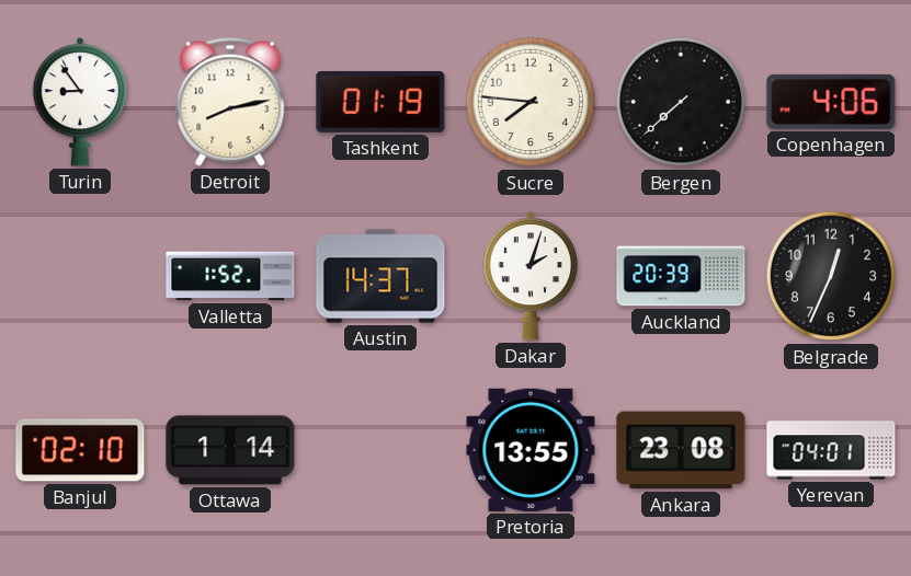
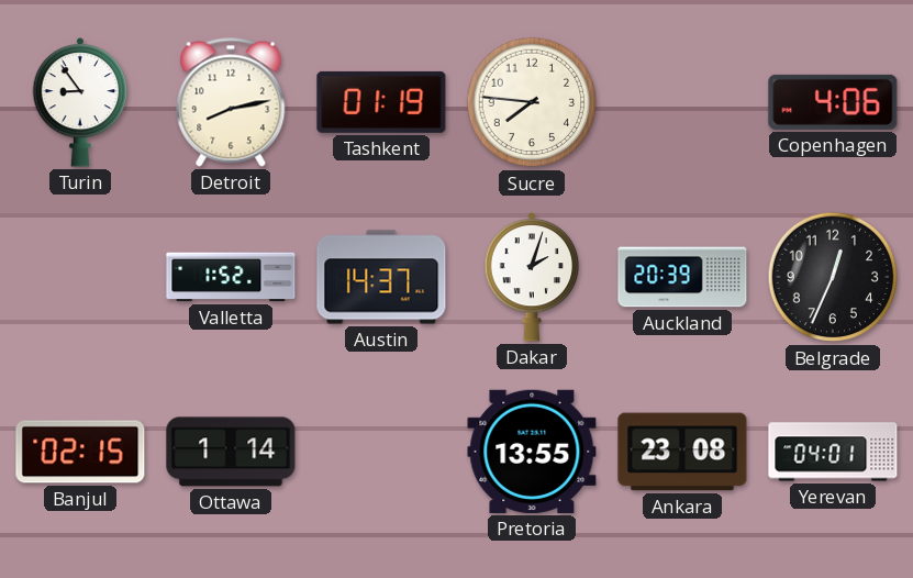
Bergen: 7:38 -> none
Banjul: 02:10 -> 02:15
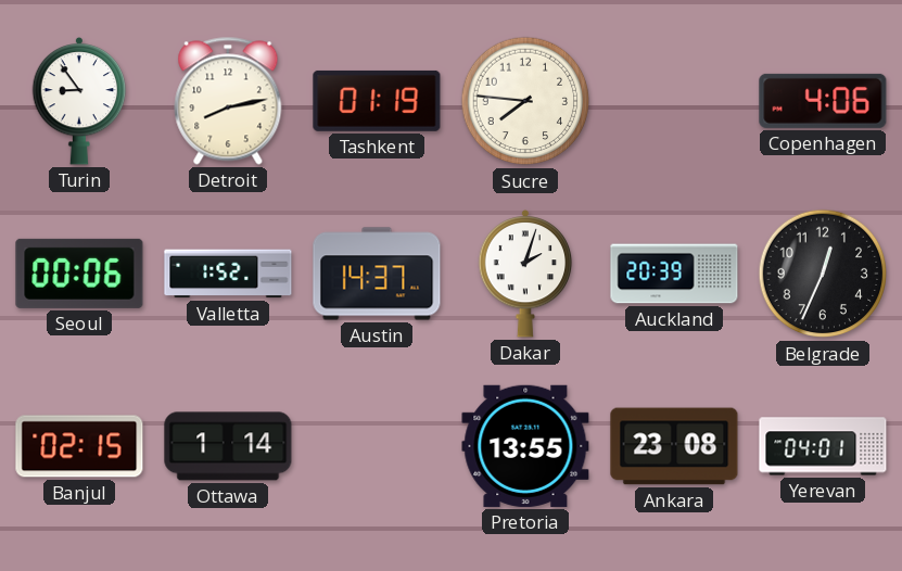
Seoul: none -> 00:06
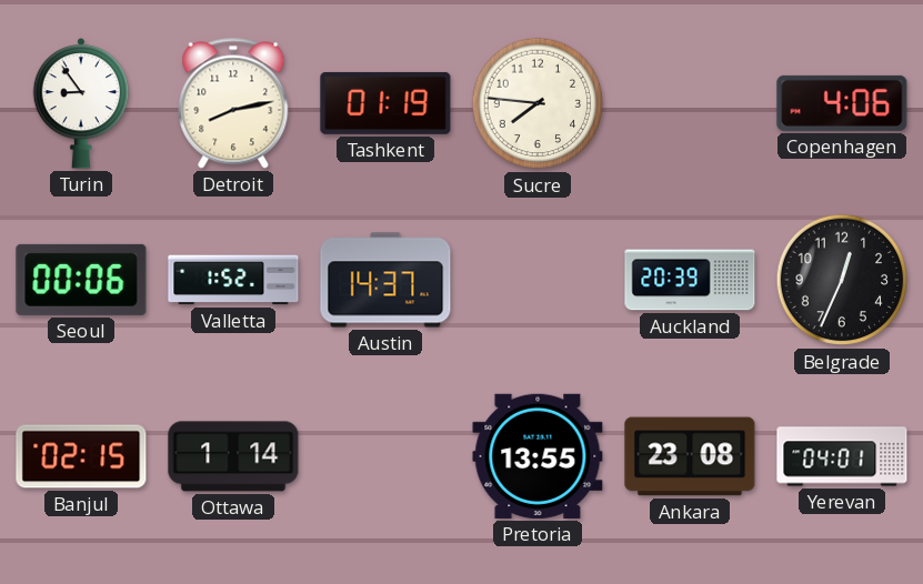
Dakar: 2:03 -> none
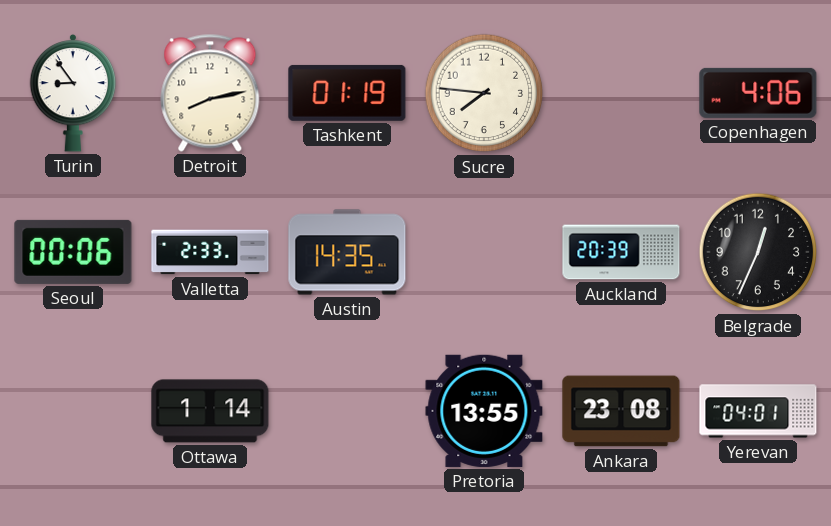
Valletta: 1:52 -> 2:33
Austin: 14:37 -> 14:35
Banjul: 02:15 -> none
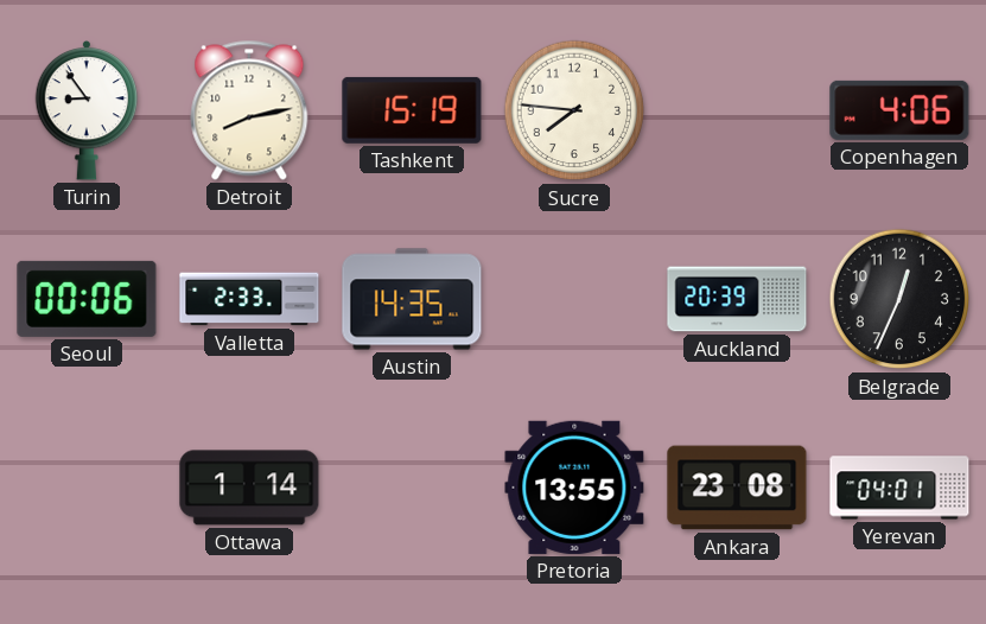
Tashkent: 01:19 -> 15:19
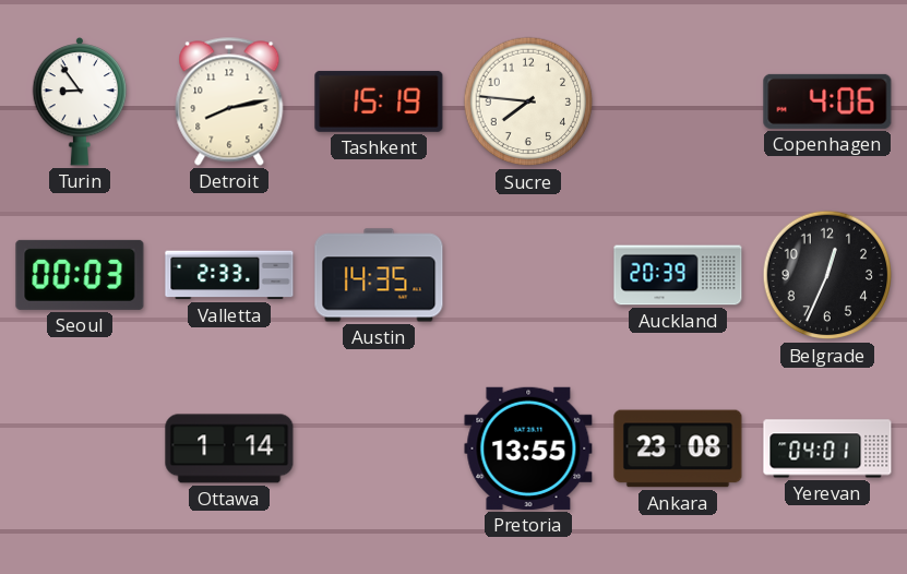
Seoul: 00:06 -> 00:03
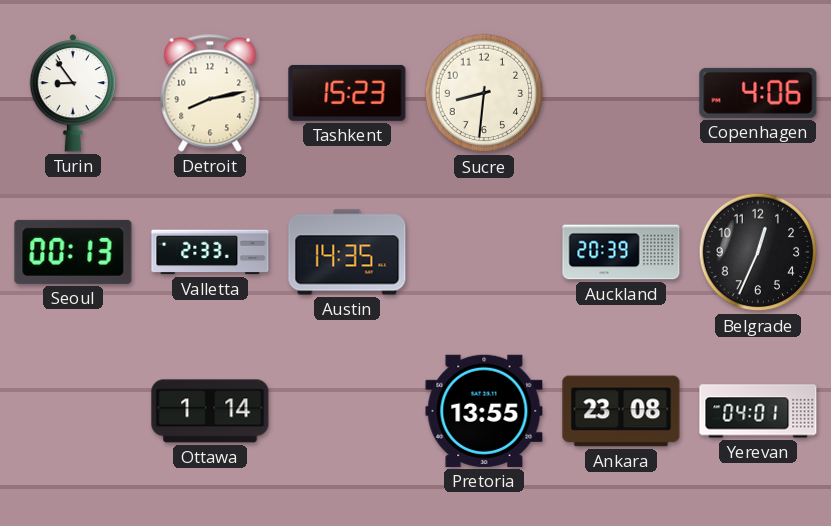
Tashkent: 15:19 -> 15:23
Sucre: 7:46 -> 8:31
Seoul: 00:03 -> 00:13
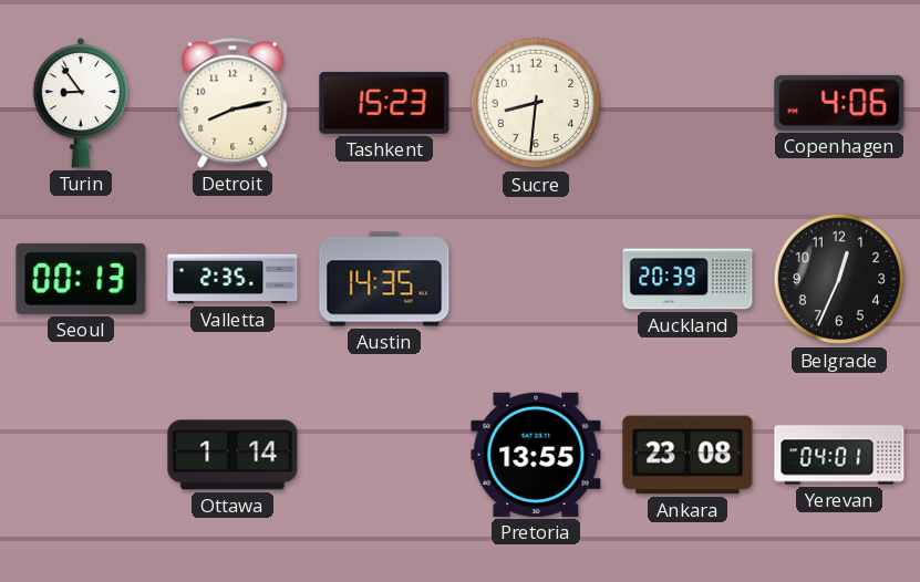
Valletta: 2:33 -> 2:35
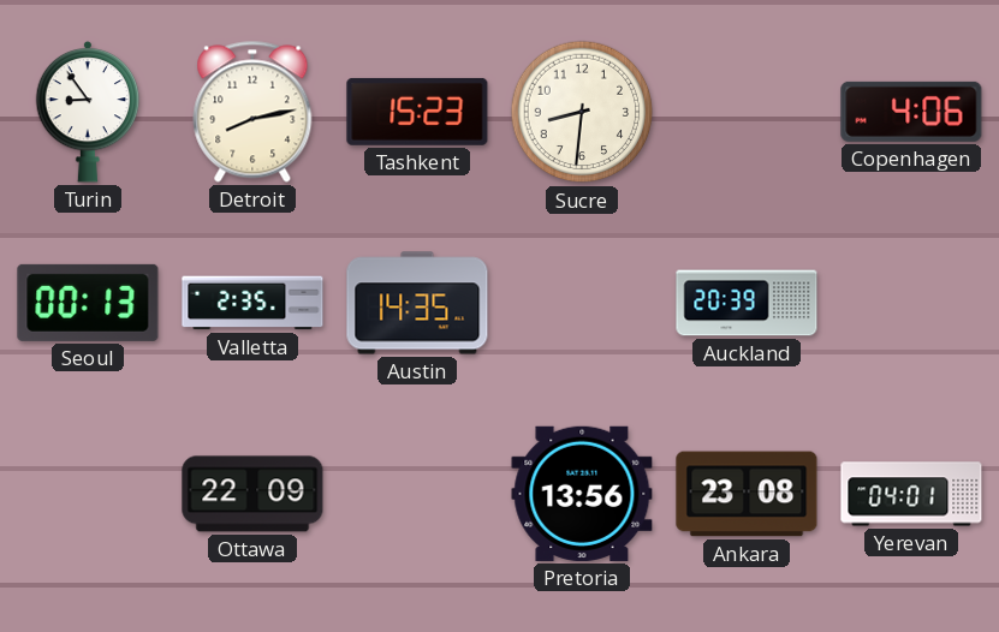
Belgrade: 12:34 -> none
Ottawa: 1:14 -> 22:09
Pretoria: 13:55 -> 13:56
